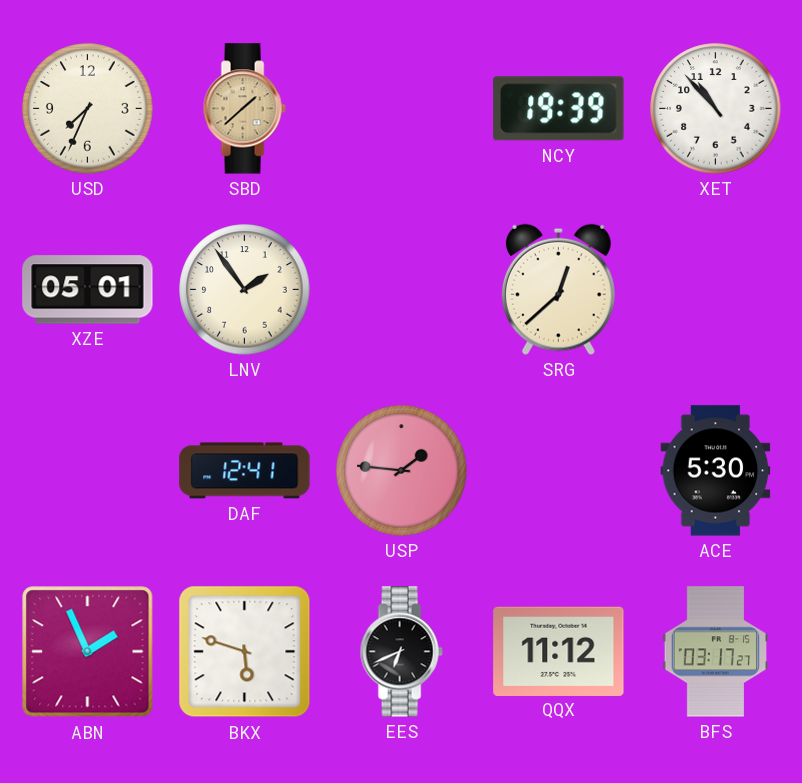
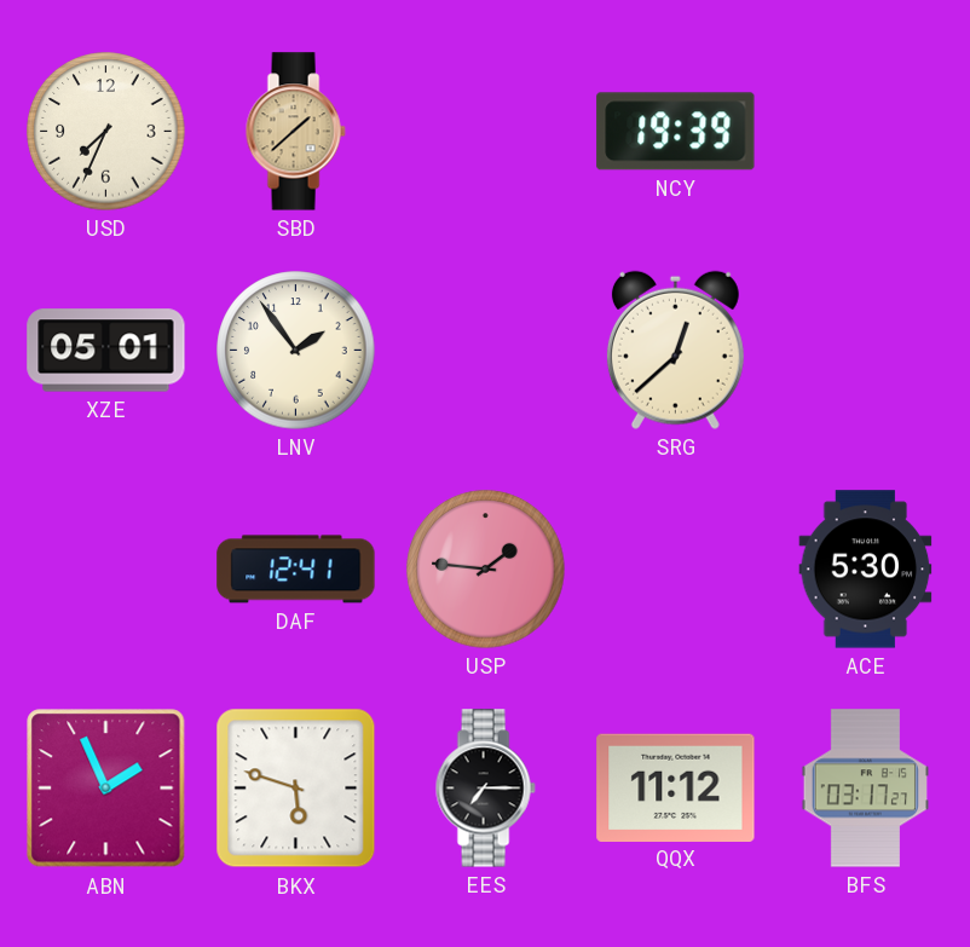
XET: 10:53 -> none
EES: 6:41 -> 7:15
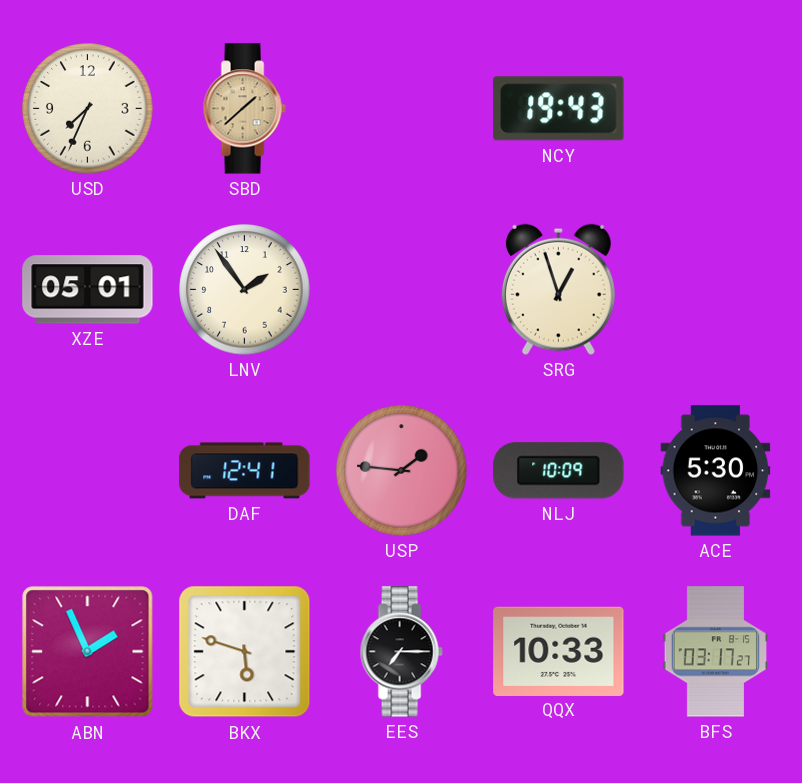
NCY: 19:39 -> 19:43
SRG: 12:38 -> 12:57
NLJ: none -> 10:09
QQX: 11:12 -> 10:33
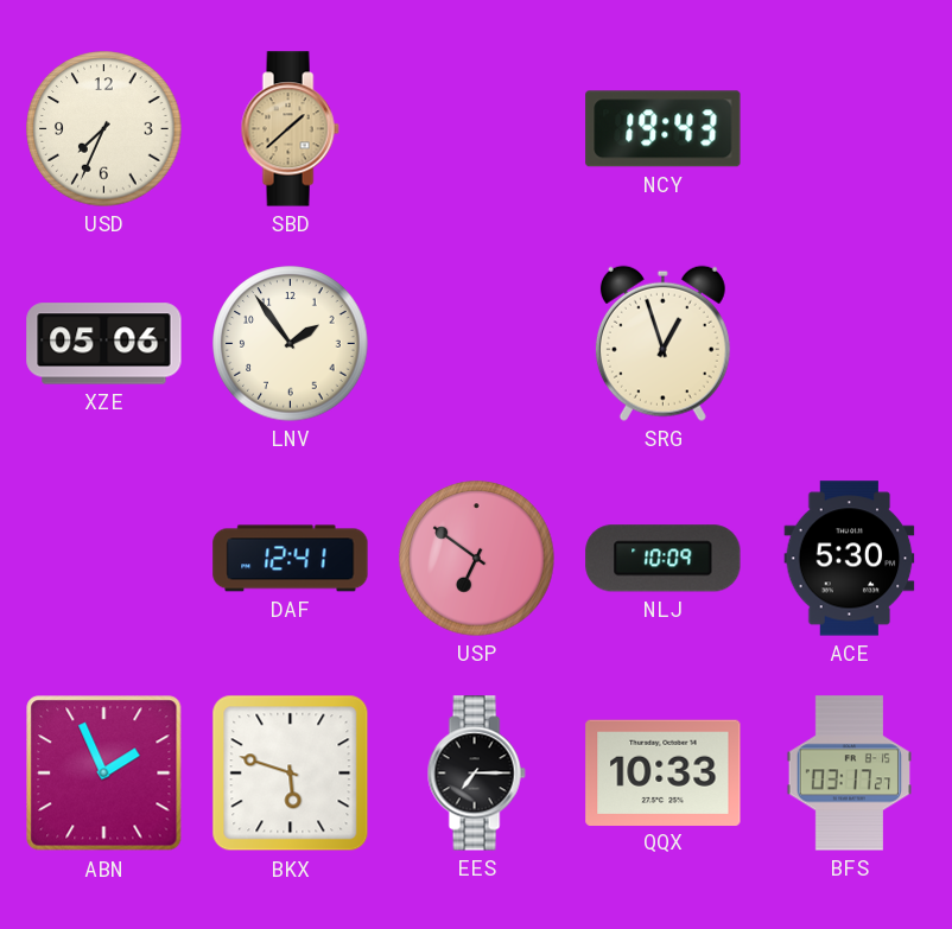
XZE: 05:01 -> 05:06
USP: 1:46 -> 6:51
